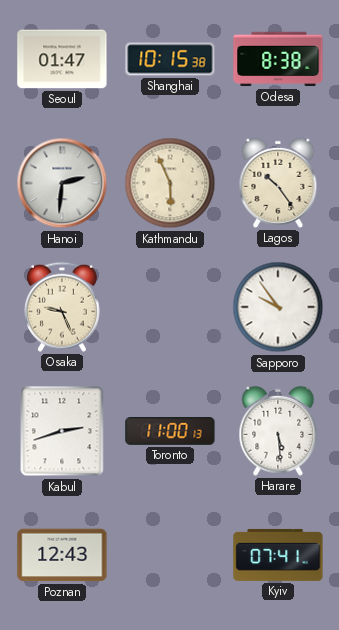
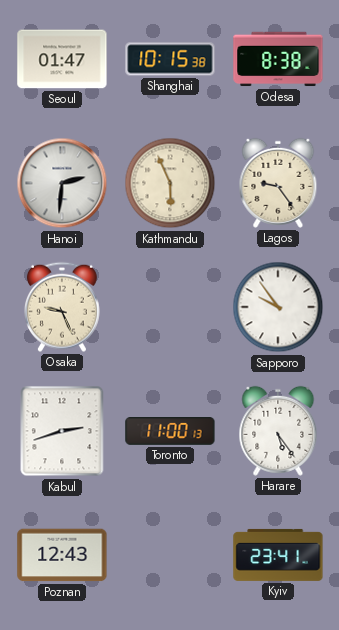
Lagos: 10:24 -> 9:24
Harare: 5:29 -> 5:24
Kyiv: 07:41 -> 23:41
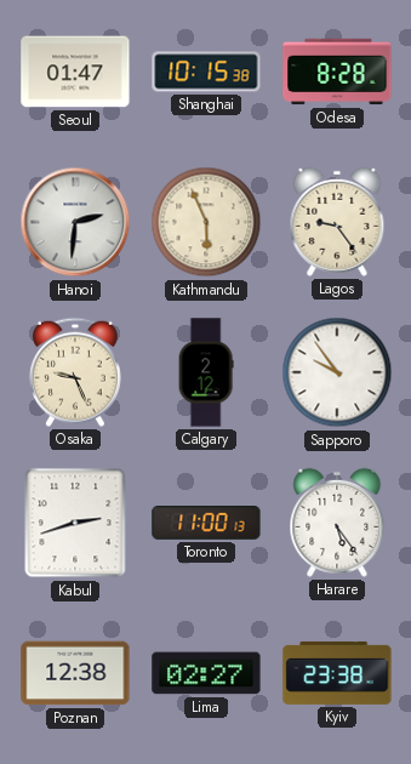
Odesa: 8:38 -> 8:28
Calgary: none -> 2:12
Poznan: 12:43 -> 12:38
Lima: none -> 02:27
Kyiv: 23:41 -> 23:38
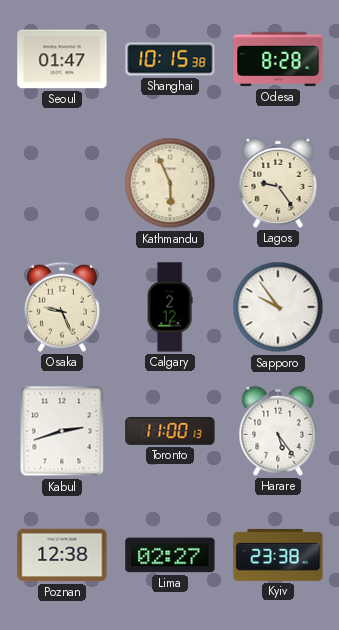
Hanoi: 2:31 -> none
